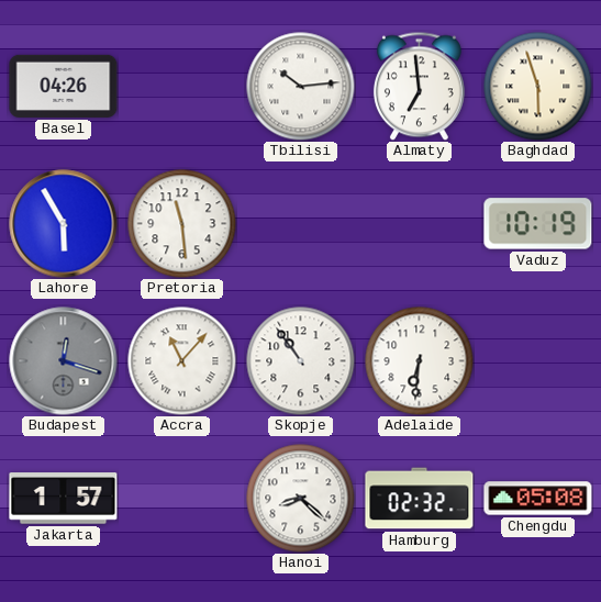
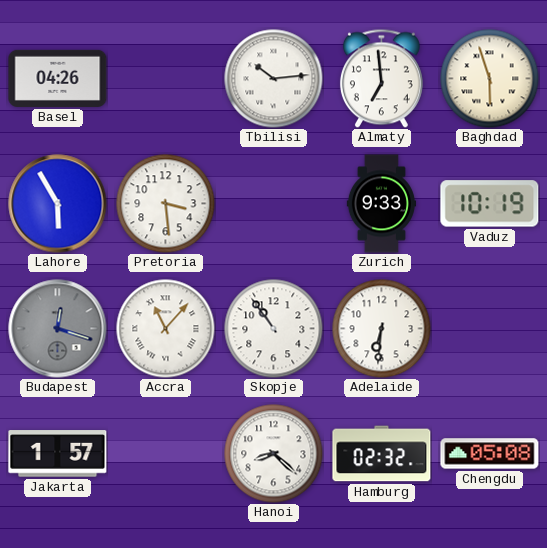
Pretoria: 11:29 -> 3:29
Zurich: none -> 9:33
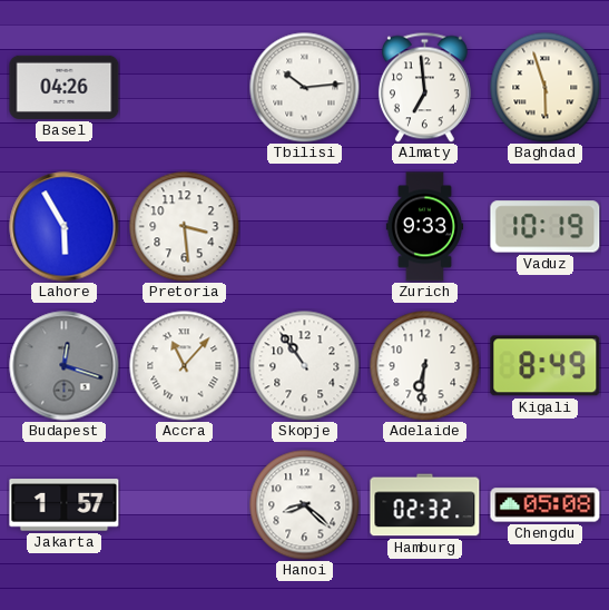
Kigali: none -> 8:49
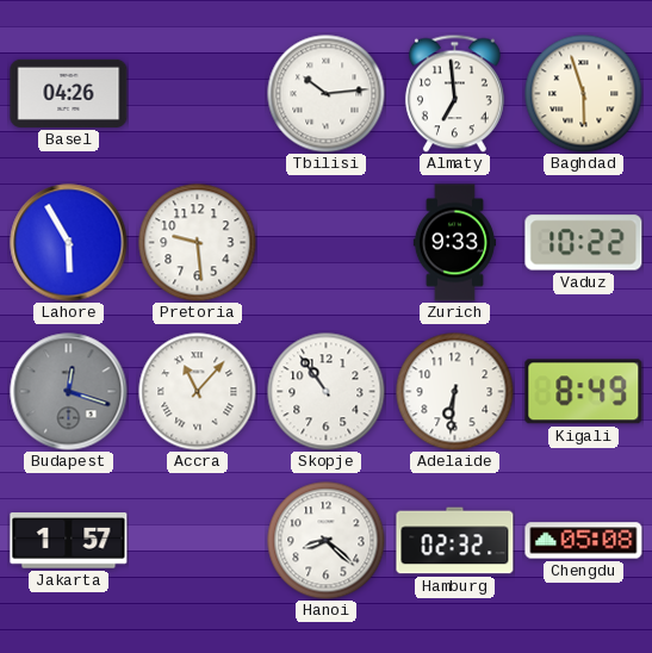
Pretoria: 3:29 -> 9:29
Vaduz: 10:19 -> 10:22
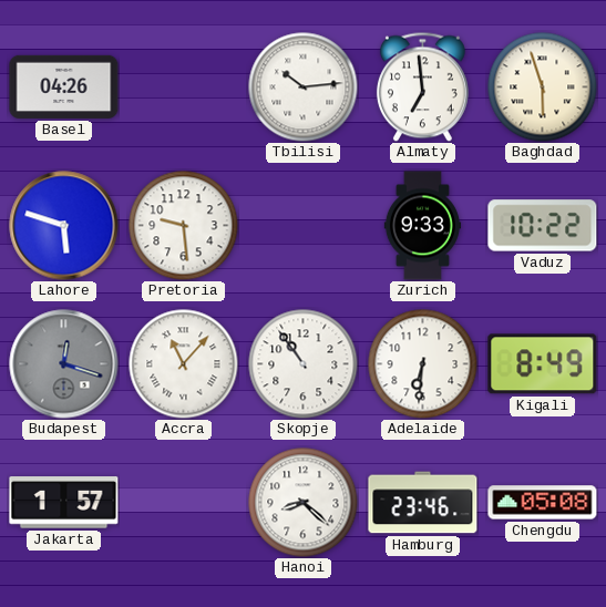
Lahore: 5:55 -> 5:48
Hamburg: 02:32 -> 23:46
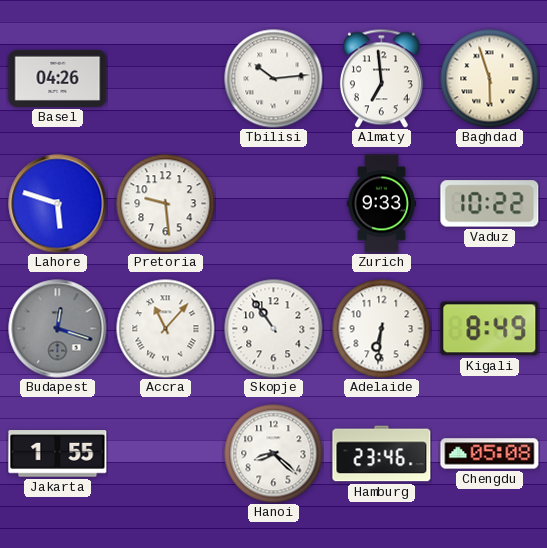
Jakarta: 1:57 -> 1:55
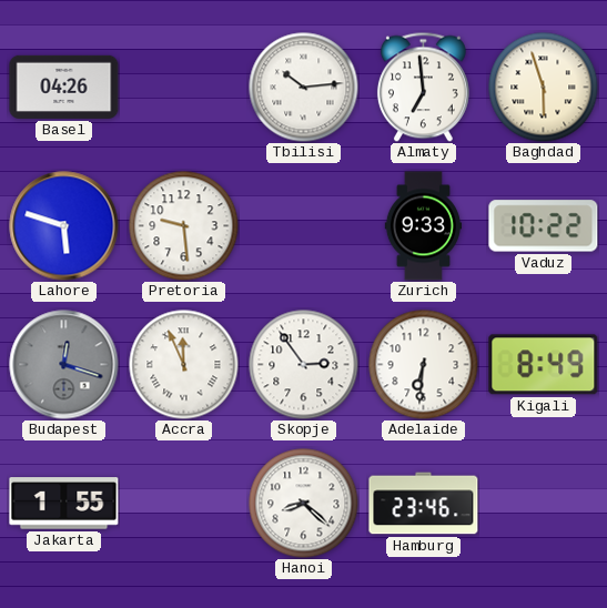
Accra: 11:07 -> 11:56
Skopje: 10:54 -> 2:54
Chengdu: 05:08 -> none
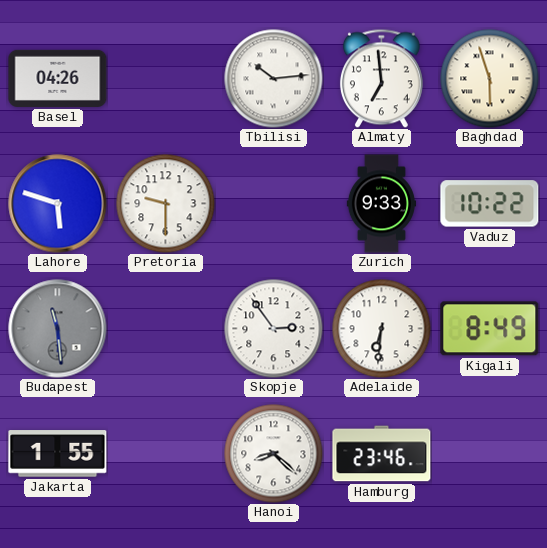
Pretoria: 9:29 -> 9:30
Budapest: 12:18 -> 11:29
Accra: 11:56 -> none
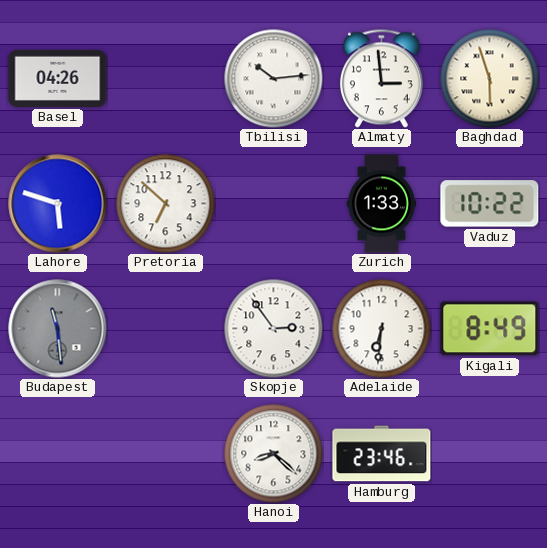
Almaty: 6:59 -> 2:59
Pretoria: 9:30 -> 6:52
Zurich: 9:33 -> 1:33
Jakarta: 1:55 -> none
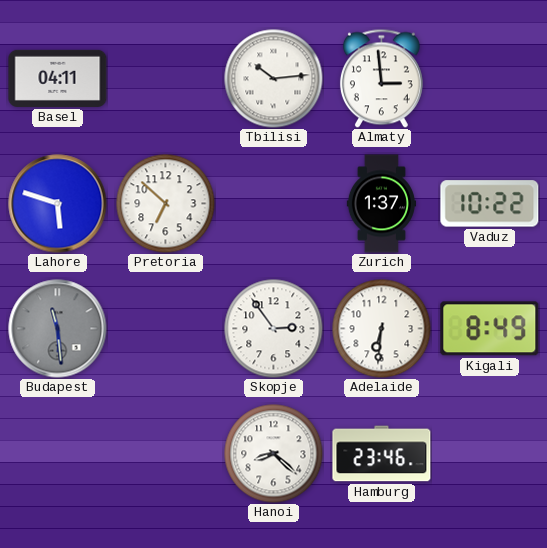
Basel: 04:26 -> 04:11
Baghdad: 5:57 -> none
Zurich: 1:33 -> 1:37
